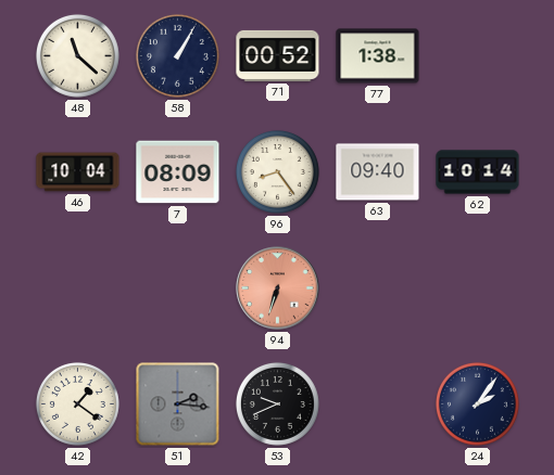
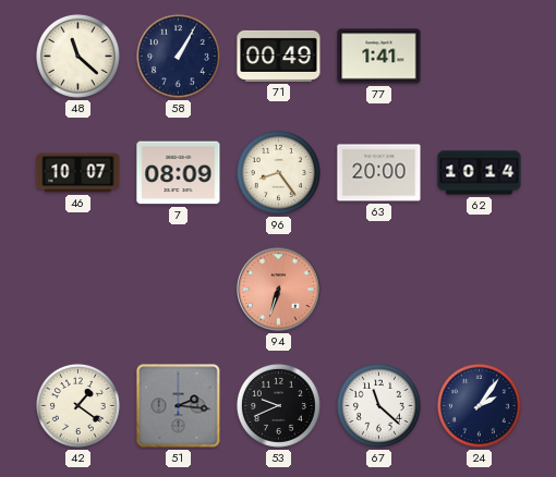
71: 00:52 -> 00:49
77: 1:38 -> 1:41
46: 10:04 -> 10:07
63: 09:40 -> 20:00
67: none -> 11:22
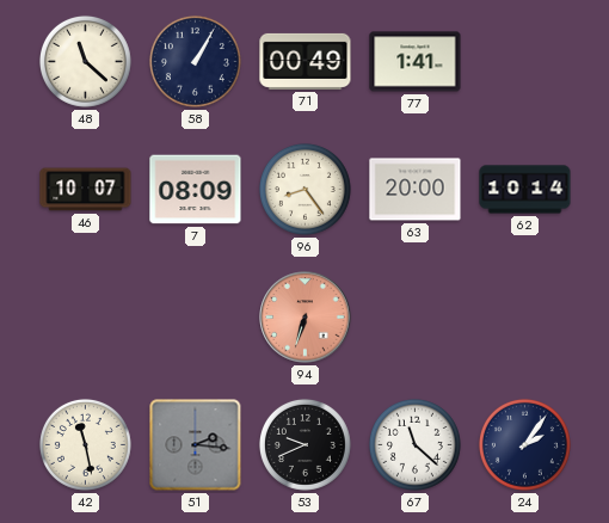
42: 1:21 -> 11:28
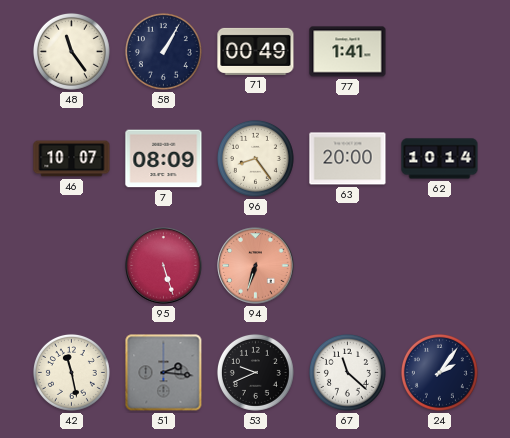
48: 11:22 -> 11:24
95: none -> 5:27
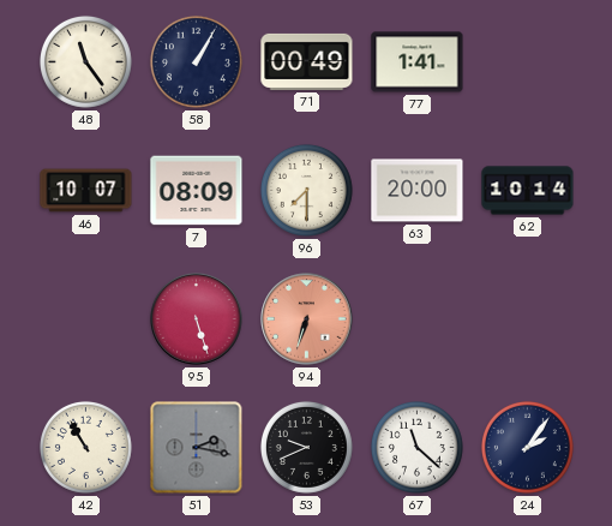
96: 8:24 -> 7:30
42: 11:28 -> 10:55
51: 2:16 -> 2:17
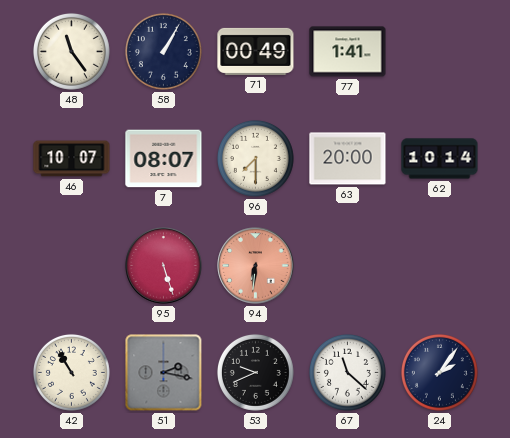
7: 08:09 -> 08:07
94: 6:33 -> 6:31
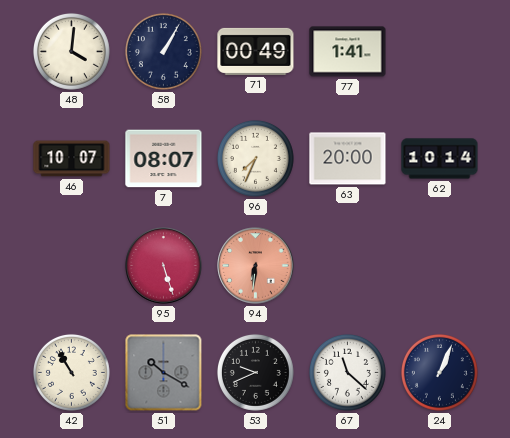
48: 11:24 -> 4:01
96: 7:30 -> 7:34
51: 2:17 -> 10:20
24: 2:06 -> 1:04
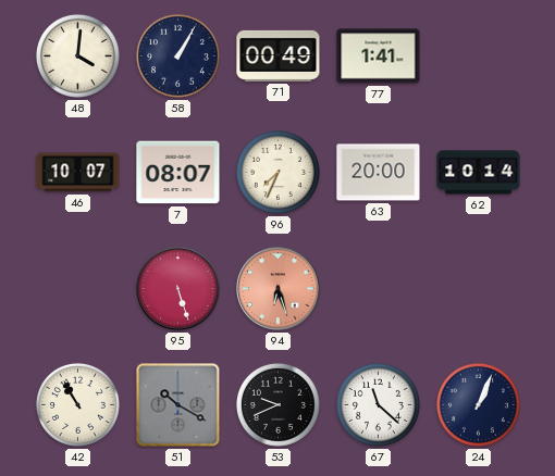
94: 6:31 -> 6:27
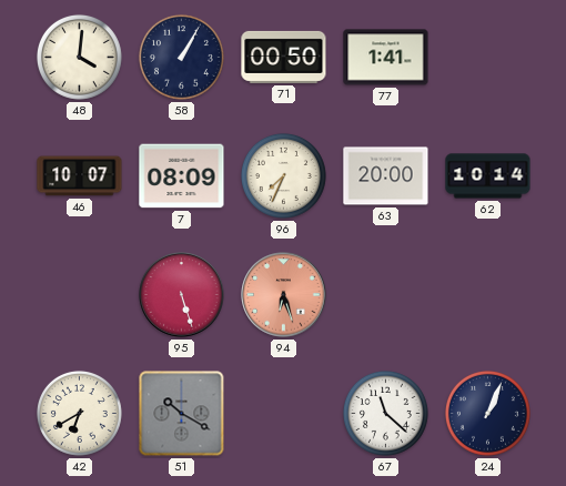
71: 00:49 -> 00:50
7: 08:07 -> 08:09
42: 10:55 -> 6:40
53: 9:41 -> none
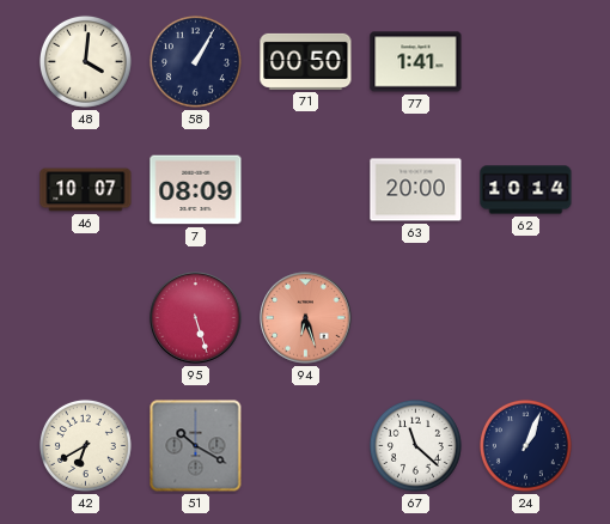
96: 7:34 -> none
